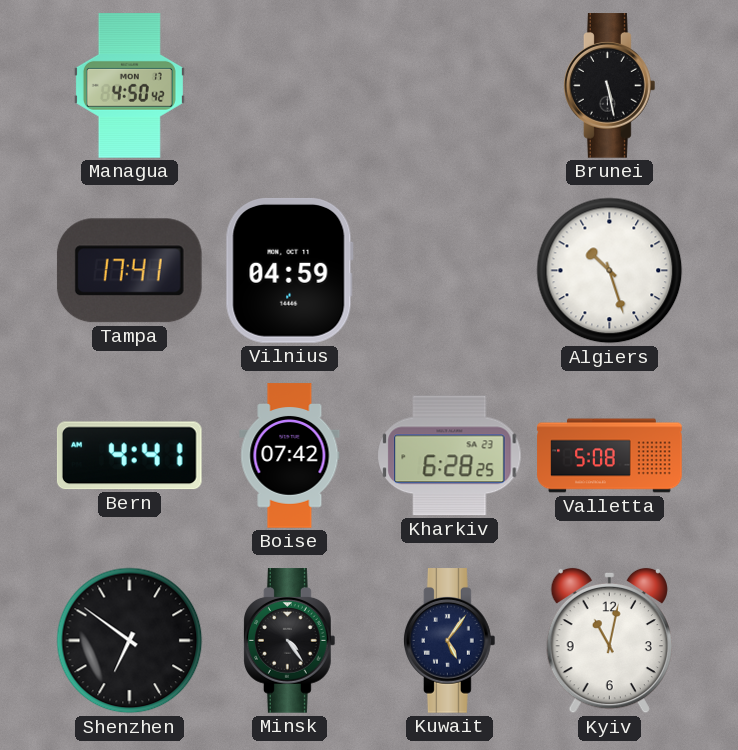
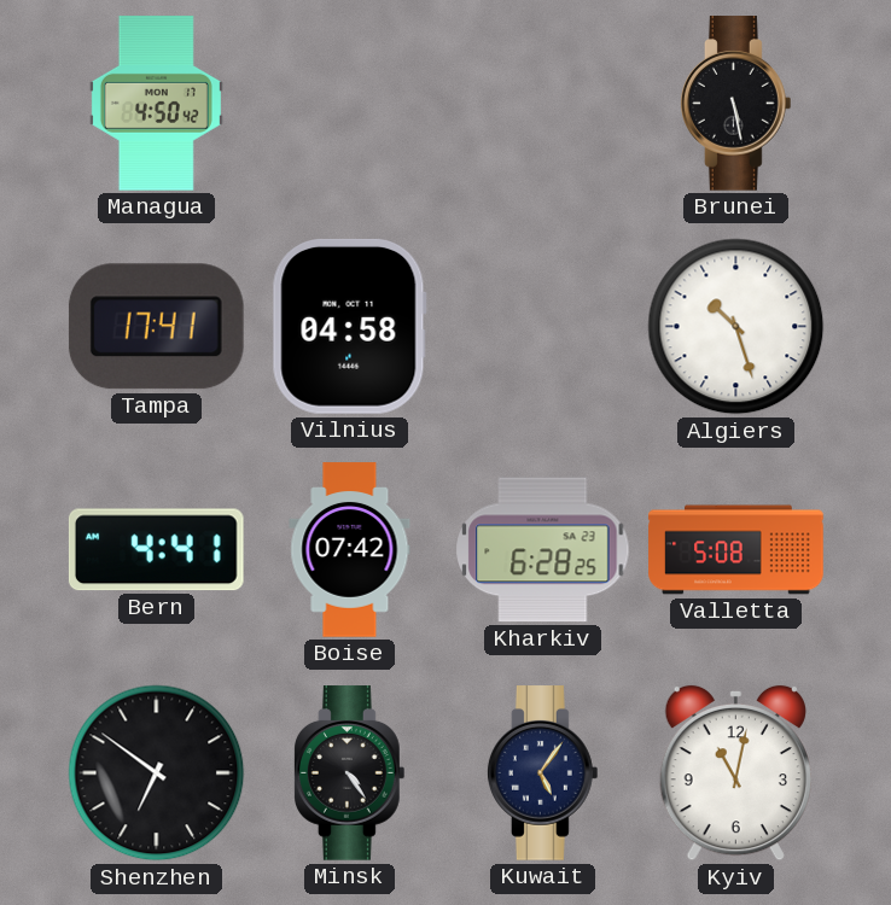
Vilnius: 04:59 -> 04:58
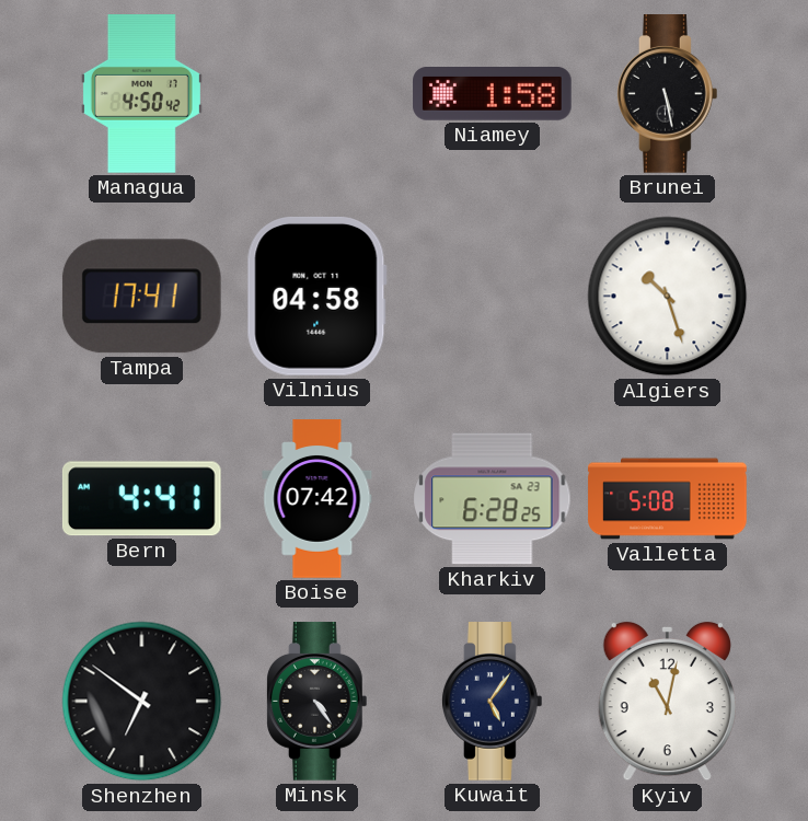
Niamey: none -> 1:58
